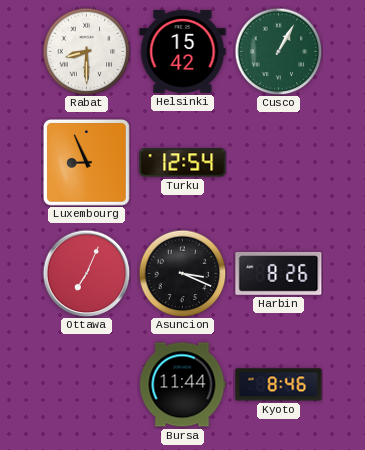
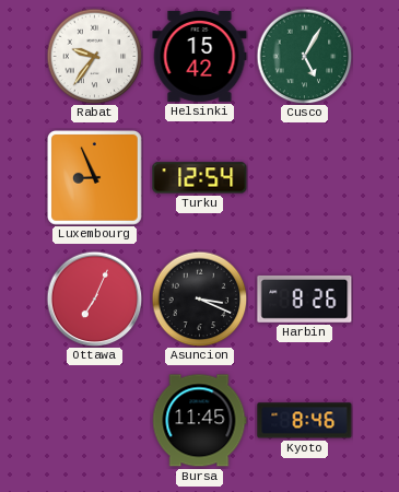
Rabat: 8:30 -> 9:36
Cusco: 1:05 -> 5:05
Bursa: 11:44 -> 11:45
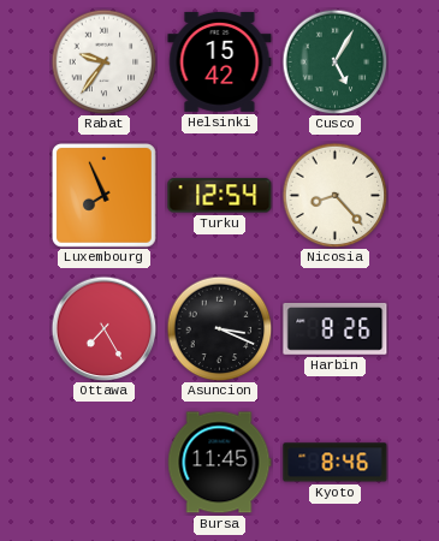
Luxembourg: 8:56 -> 7:56
Nicosia: none -> 8:23
Ottawa: 7:04 -> 7:25
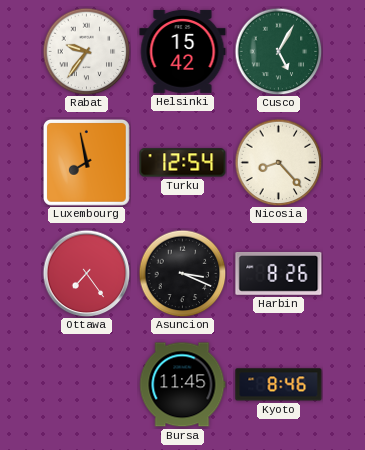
Luxembourg: 7:56 -> 7:58
Ottawa: 7:25 -> 7:24
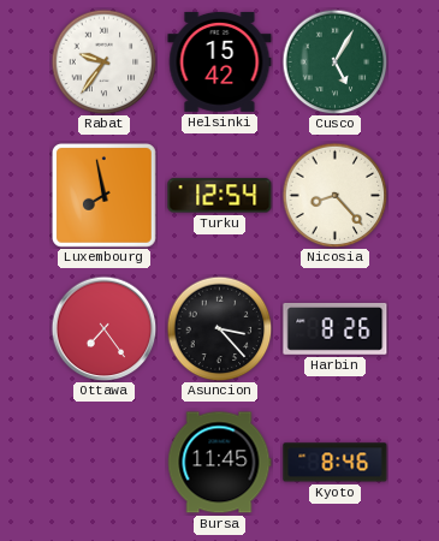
Asuncion: 3:19 -> 3:23
